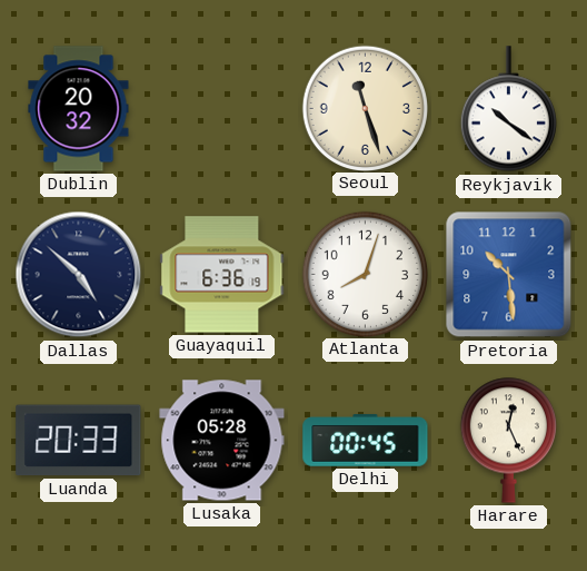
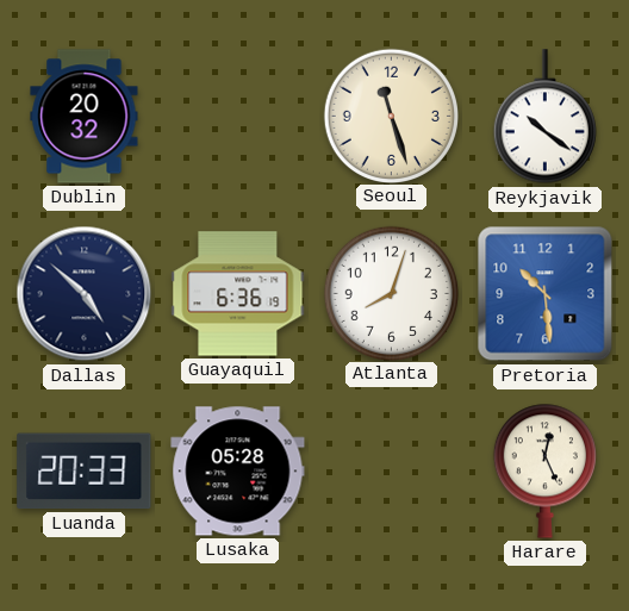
Delhi: 00:45 -> none
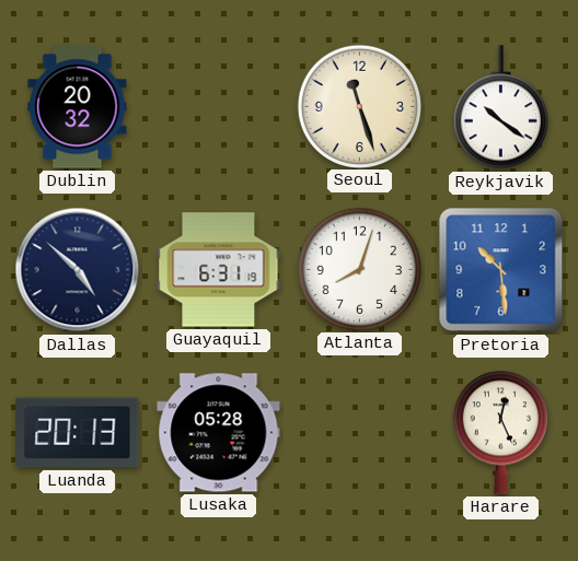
Guayaquil: 6:36 -> 6:31
Luanda: 20:33 -> 20:13
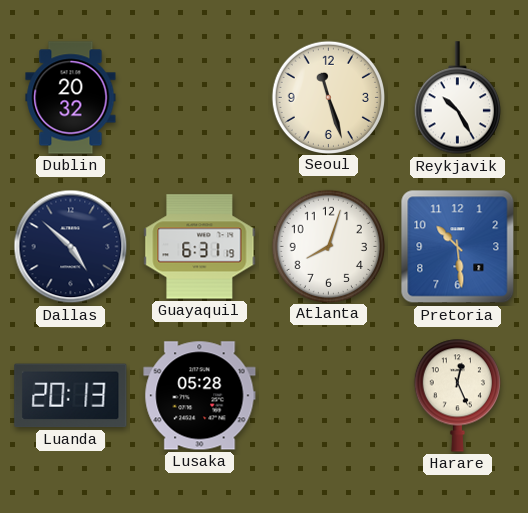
Reykjavik: 10:21 -> 10:25
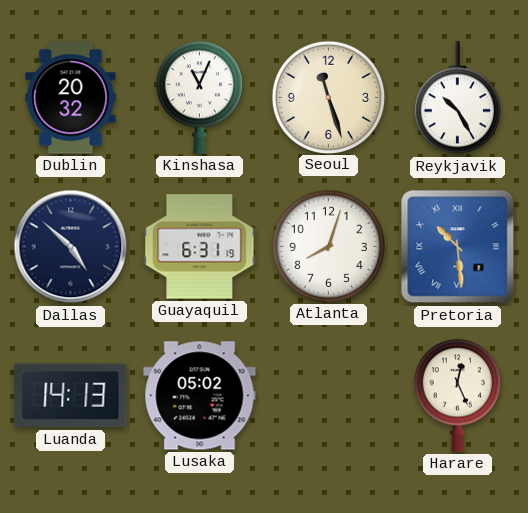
Kinshasa: none -> 11:04
Pretoria numerals: Arabic -> Roman
Luanda: 20:13 -> 14:13
Lusaka: 05:28 -> 05:02
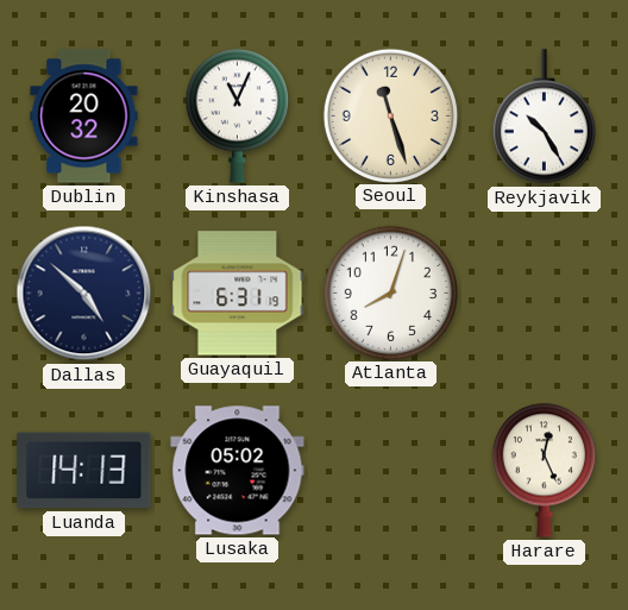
Pretoria: 10:29 -> none
